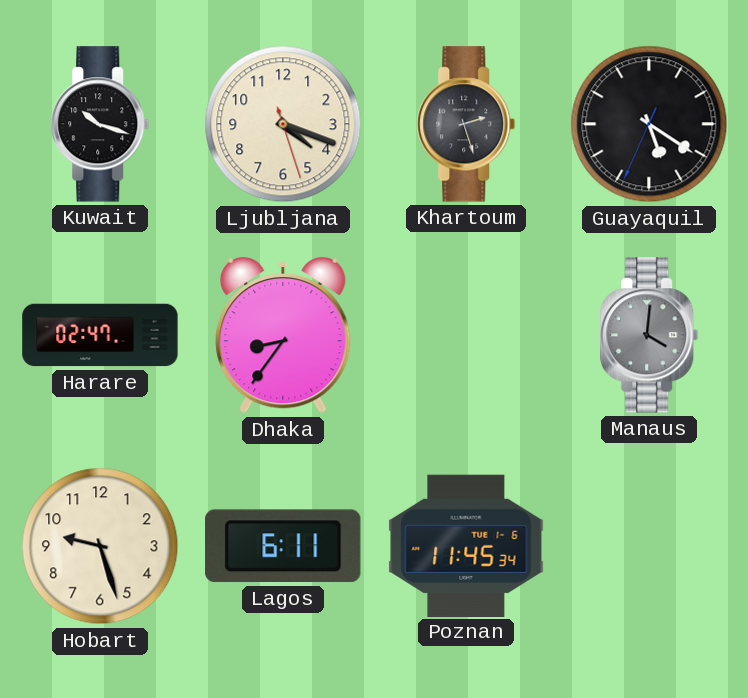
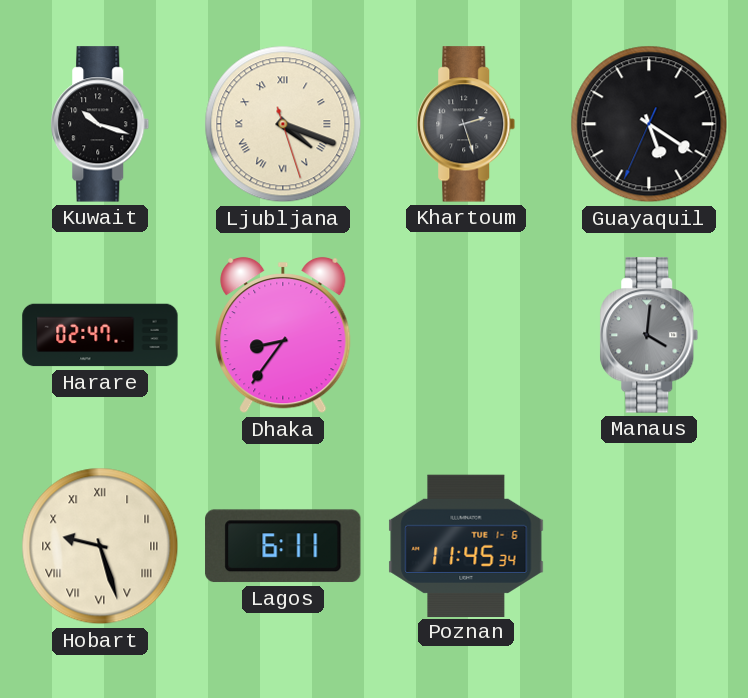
Ljubljana numerals: Arabic -> Roman
Hobart numerals: Arabic -> Roman
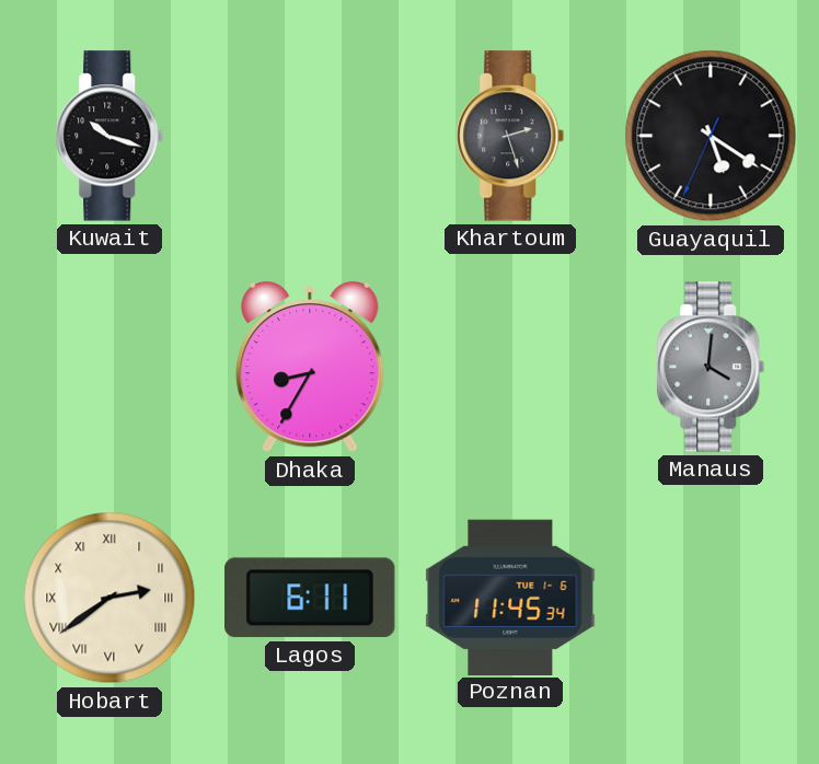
Ljubljana: 4:18 -> none
Harare: 02:47 -> none
Dhaka: 8:36 -> 8:35
Hobart: 9:27 -> 2:39
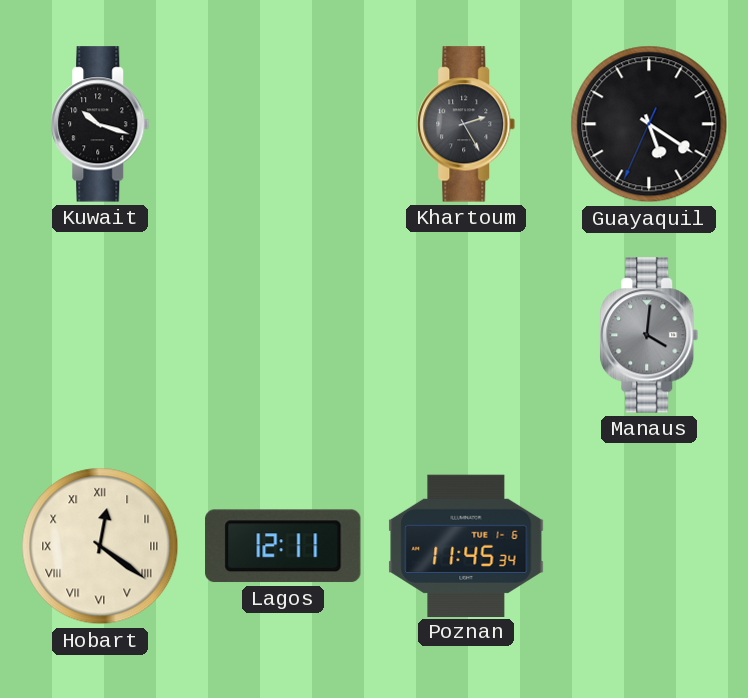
Khartoum: 2:27 -> 2:25
Dhaka: 8:35 -> none
Hobart: 2:39 -> 12:21
Lagos: 6:11 -> 12:11
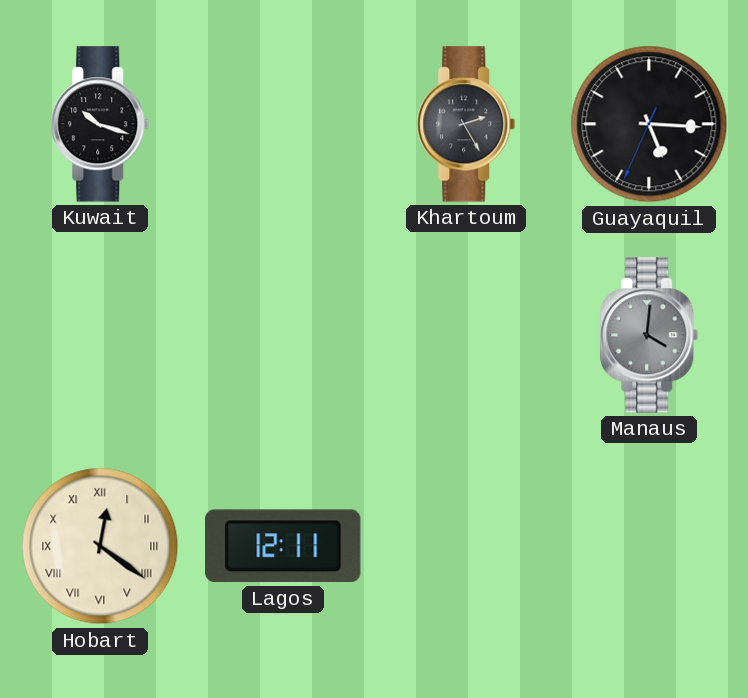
Guayaquil: 5:20 -> 5:15
Poznan: 11:45 -> none
